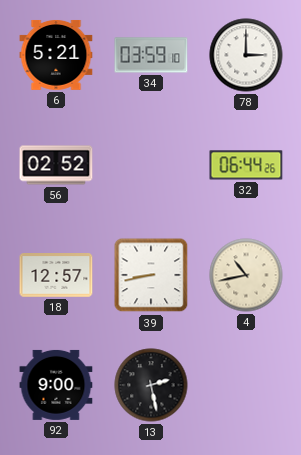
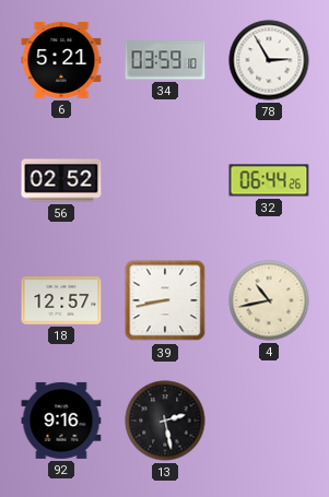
78: 3:00 -> 2:55
92: 9:00 -> 9:16
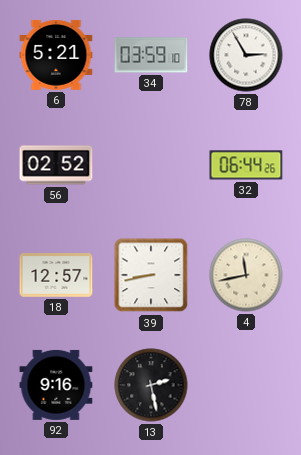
4: 10:43 -> 11:43
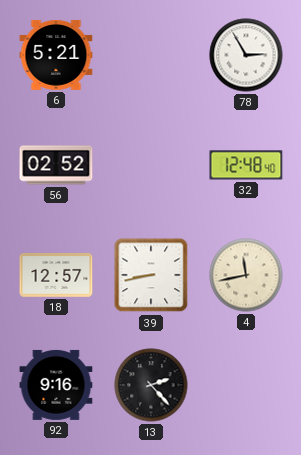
34: 03:59 -> none
32: 06:44 -> 12:48
13: 2:28 -> 2:23
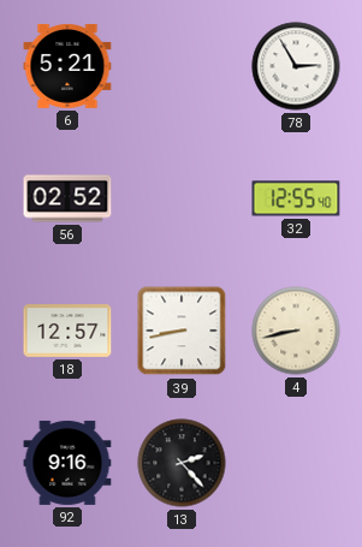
32: 12:48 -> 12:55
4: 11:43 -> 8:43
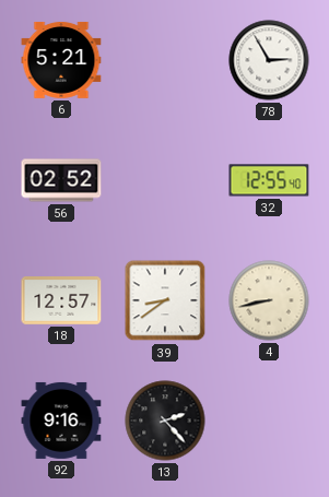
39: 8:43 -> 8:39
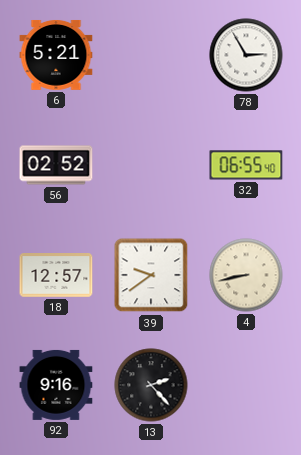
32: 12:55 -> 06:55
39: 8:39 -> 9:39
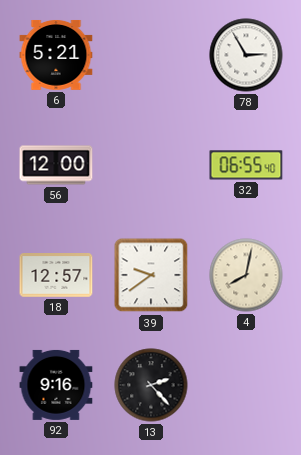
56: 02:52 -> 12:00
4: 8:43 -> 8:02
